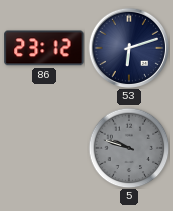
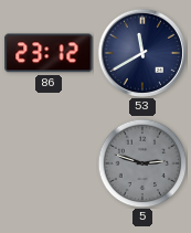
53: 6:12 -> 11:40
5: 9:48 -> 2:48
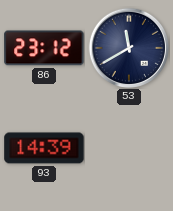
93: none -> 14:39
5: 2:48 -> none
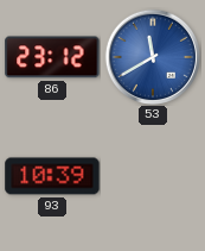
53 dial: navy -> blue
93: 14:39 -> 10:39
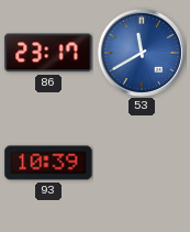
86: 23:12 -> 23:17
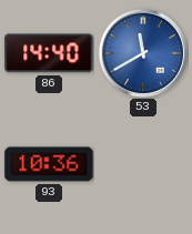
86: 23:17 -> 14:40
93: 10:39 -> 10:36
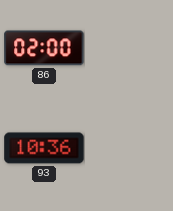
86: 14:40 -> 02:00
53: 11:40 -> none
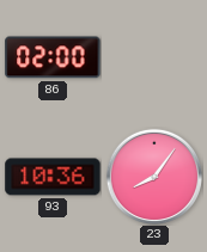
23: none -> 8:06
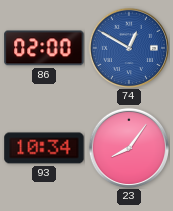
74: none -> 12:50
93: 10:36 -> 10:34
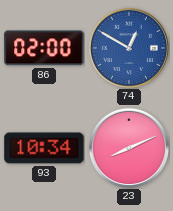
23: 8:06 -> 8:11
